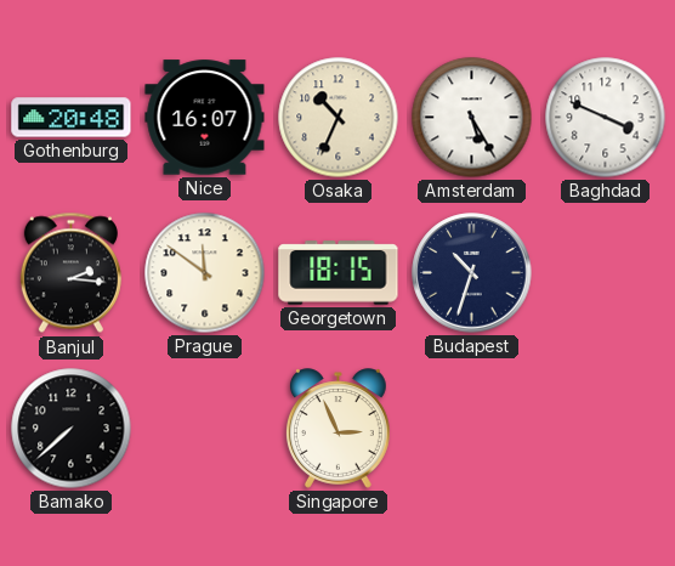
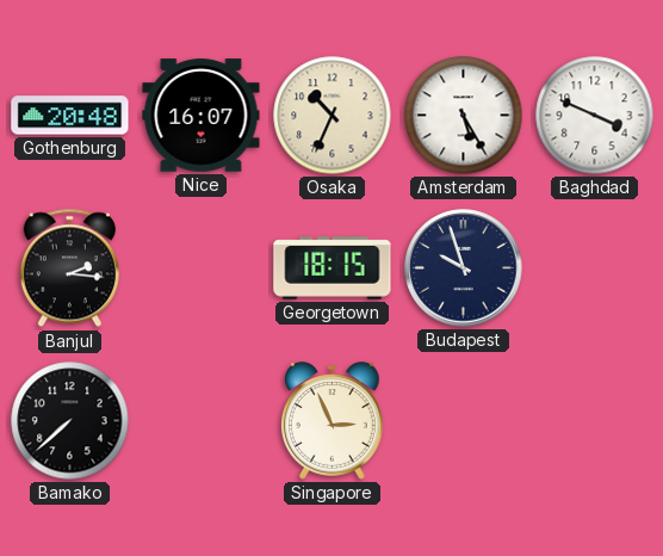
Prague: 11:51 -> none
Budapest: 10:33 -> 9:57
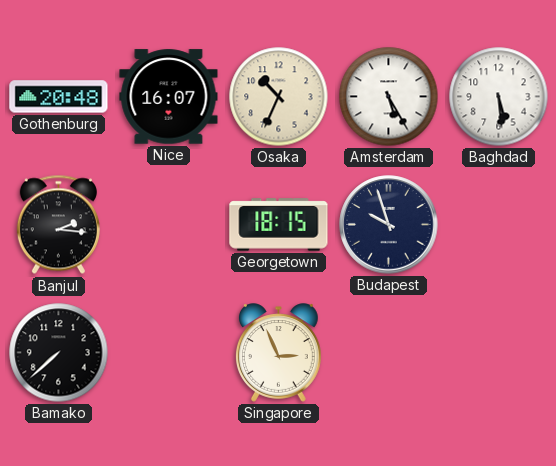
Baghdad: 3:49 -> 5:29
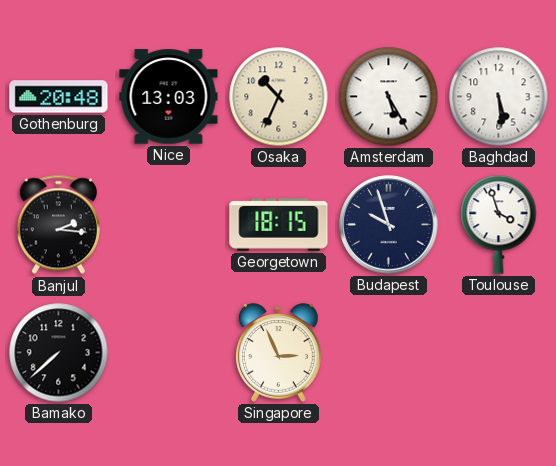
Nice: 16:07 -> 13:03
Toulouse: none -> 3:57
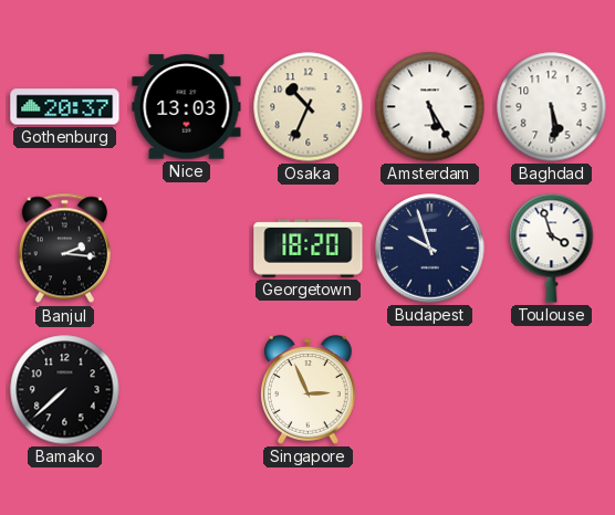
Gothenburg: 20:48 -> 20:37
Georgetown: 18:15 -> 18:20
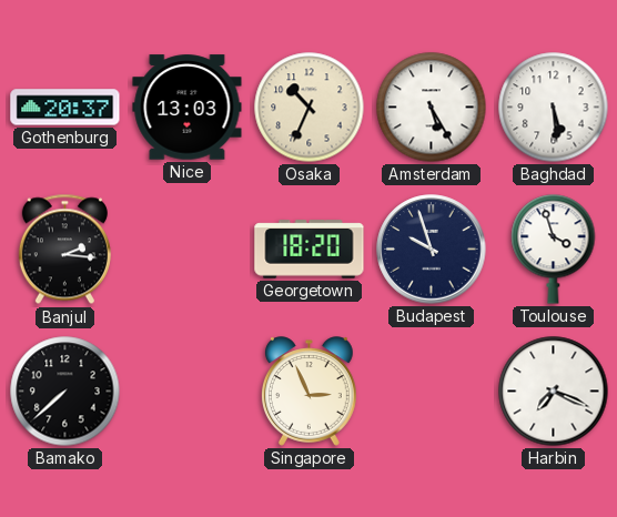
Harbin: none -> 7:19
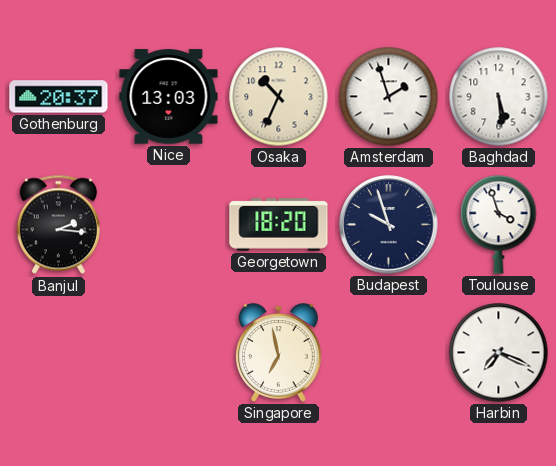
Amsterdam: 5:25 -> 1:57
Bamako: 7:38 -> none
Singapore: 2:56 -> 6:58
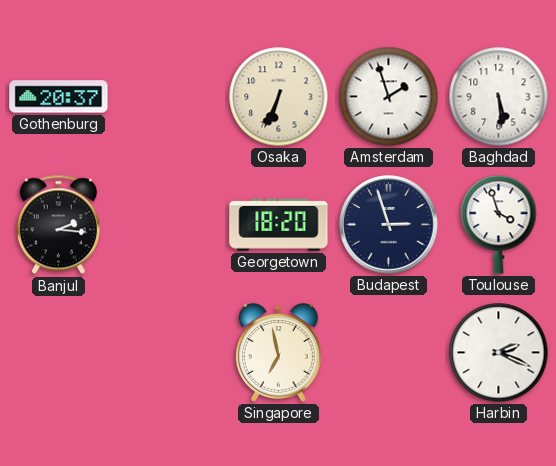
Nice: 13:03 -> none
Osaka: 10:34 -> 6:34
Budapest: 9:57 -> 2:57
Harbin: 7:19 -> 2:19
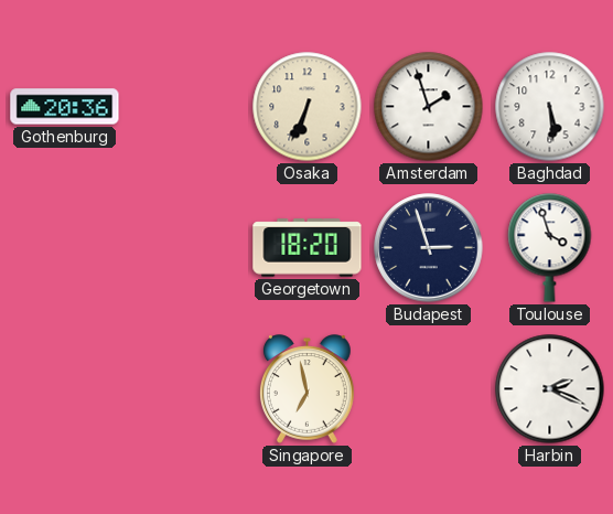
Gothenburg: 20:37 -> 20:36
Banjul: 2:16 -> none
